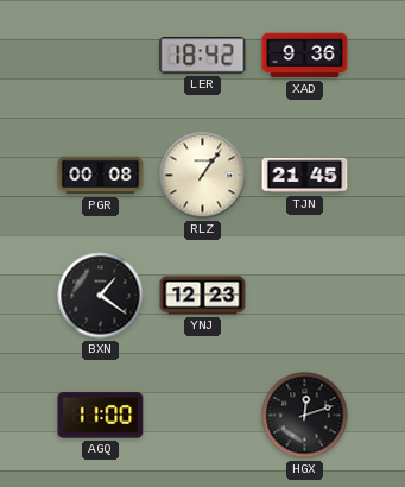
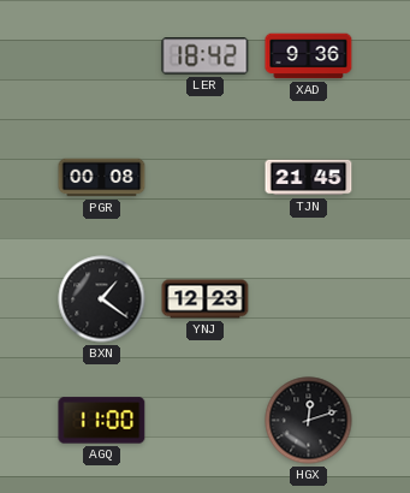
RLZ: 1:06 -> none
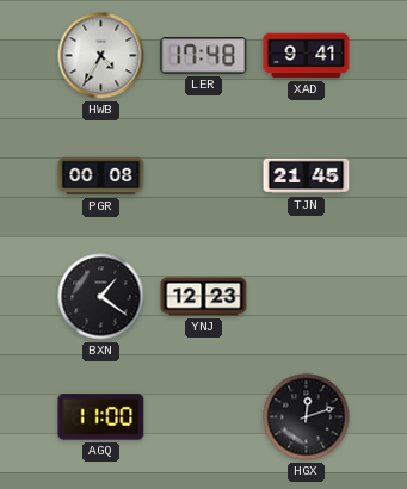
HWB: none -> 4:35
LER: 18:42 -> 17:48
XAD: 9:36 -> 9:41
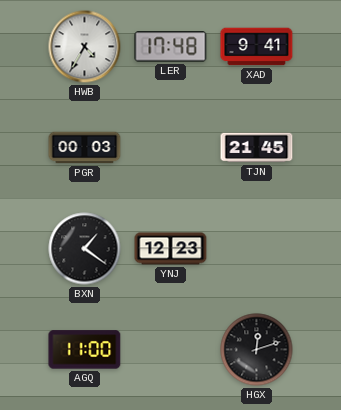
PGR: 00:08 -> 00:03
